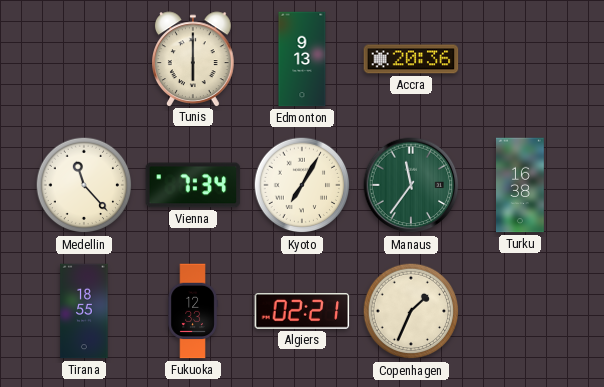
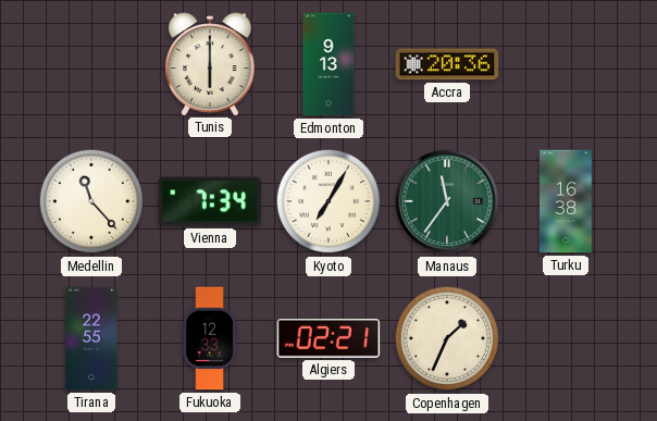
Tirana: 18:55 -> 22:55
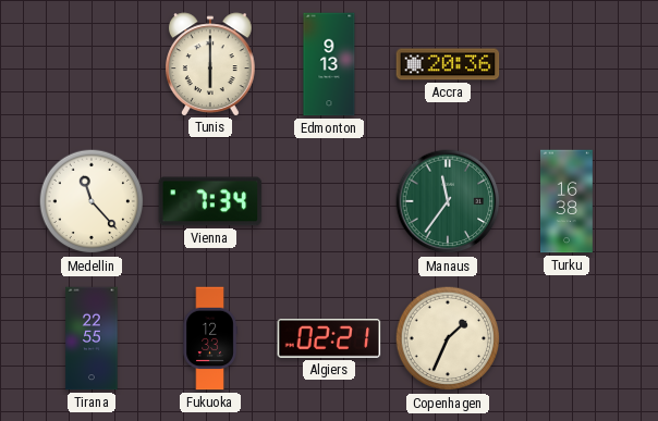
Kyoto: 7:05 -> none
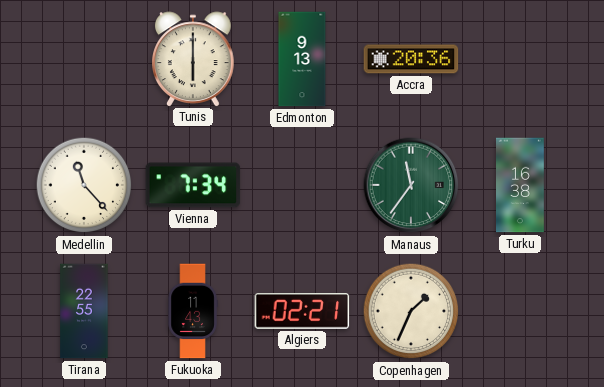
Fukuoka: 12:33 -> 11:43
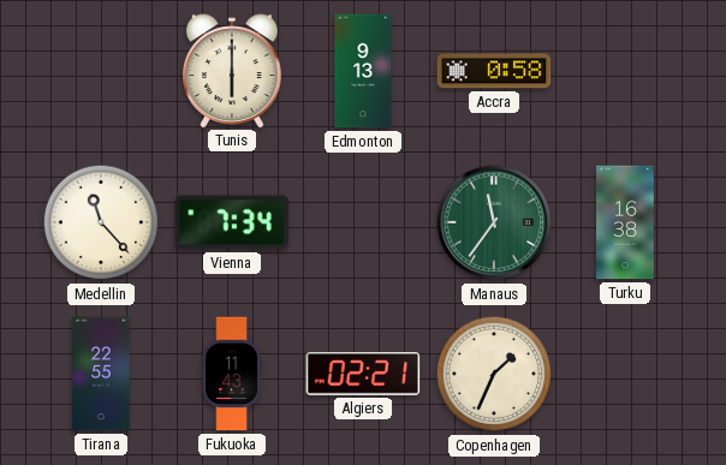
Accra: 20:36 -> 0:58
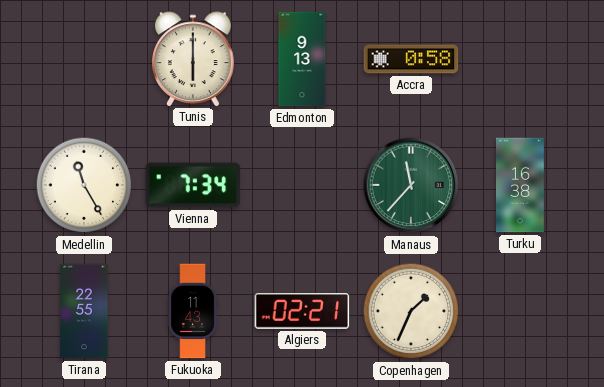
Medellin: 11:23 -> 11:25
Manaus: 11:36 -> 11:37
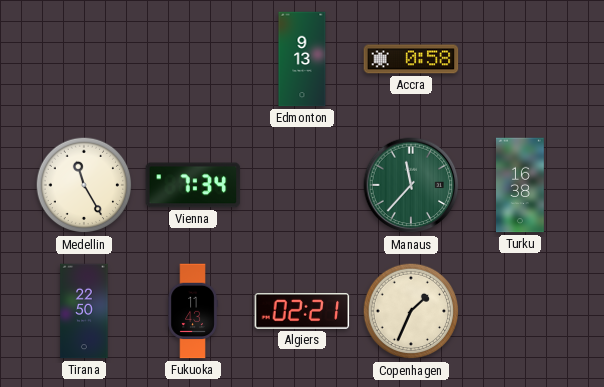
Tunis: 6:00 -> none
Tirana: 22:55 -> 22:50
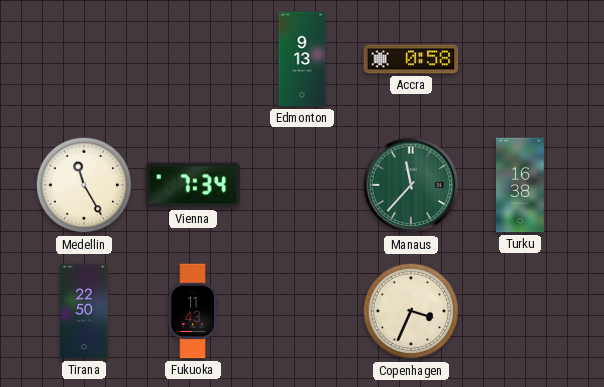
Algiers: 02:21 -> none
Copenhagen: 1:34 -> 3:34
